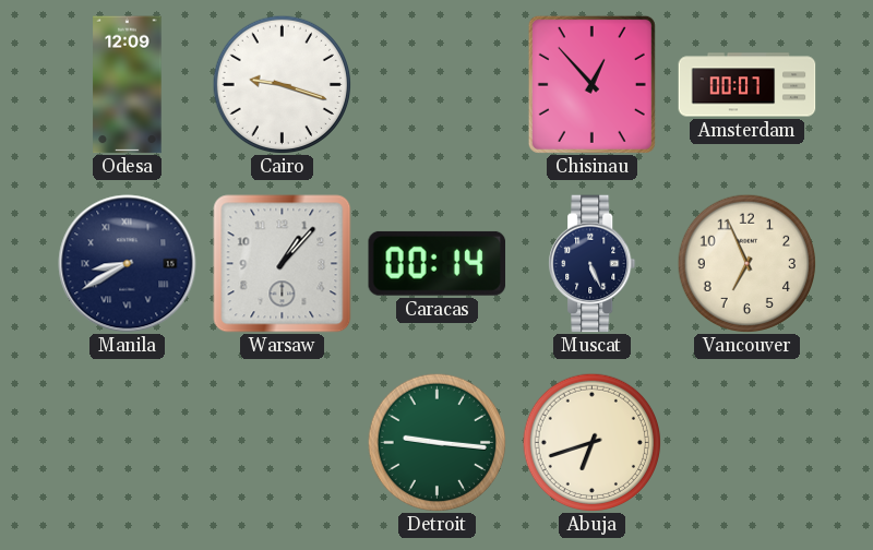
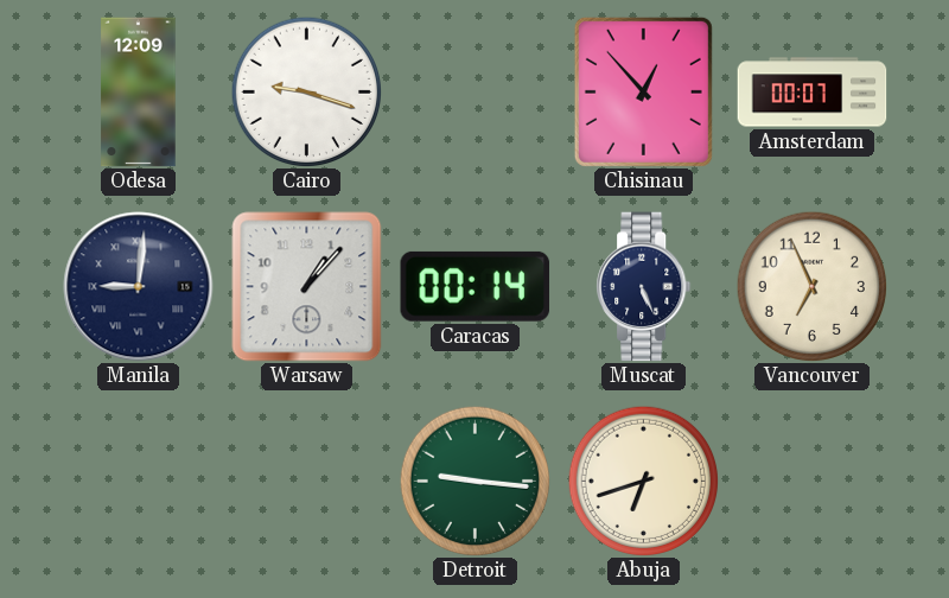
Manila: 8:40 -> 9:01
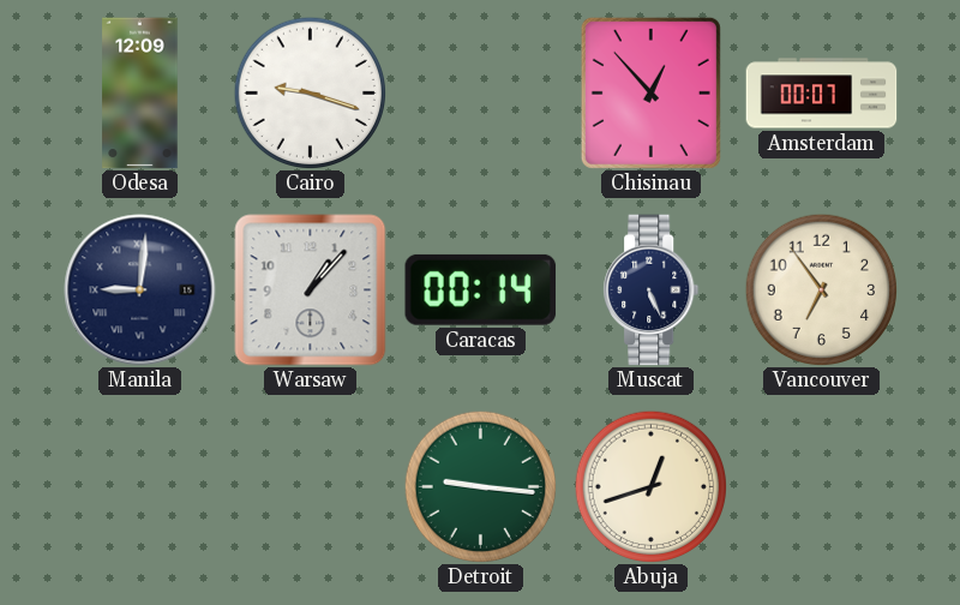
Vancouver: 6:56 -> 6:54
Abuja: 6:42 -> 12:42
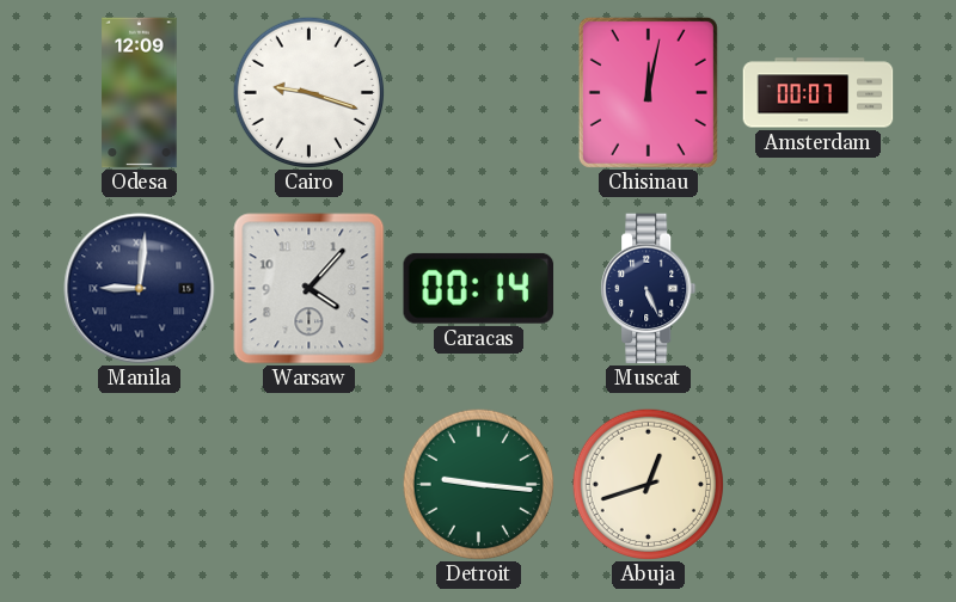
Chisinau: 12:53 -> 12:02
Warsaw: 1:07 -> 4:07
Vancouver: 6:54 -> none
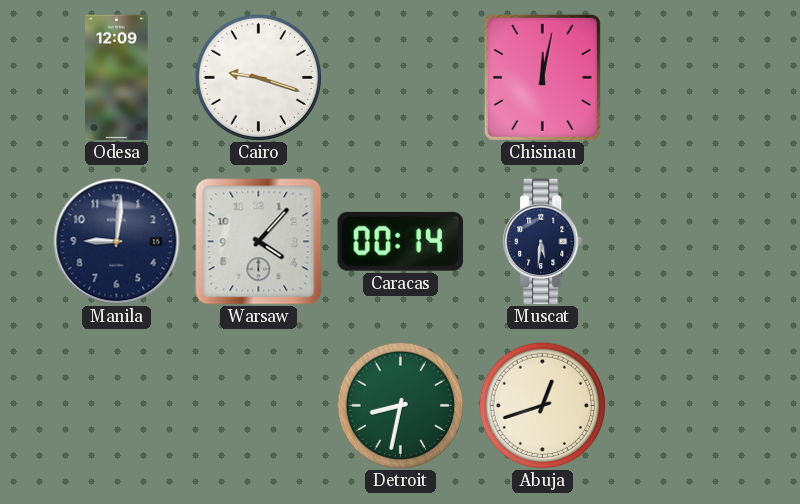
Amsterdam: 00:07 -> none
Manila numerals: Roman -> Arabic
Muscat: 5:26 -> 5:31
Detroit: 9:16 -> 8:32
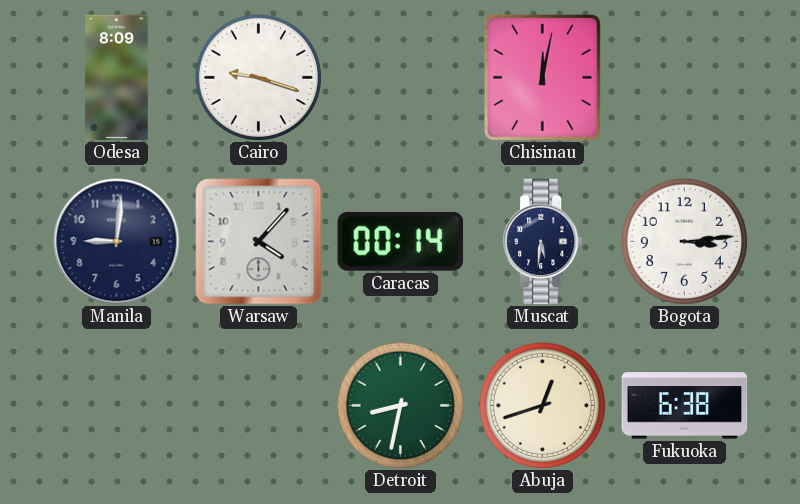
Odesa: 12:09 -> 8:09
Bogota: none -> 3:14
Fukuoka: none -> 6:38
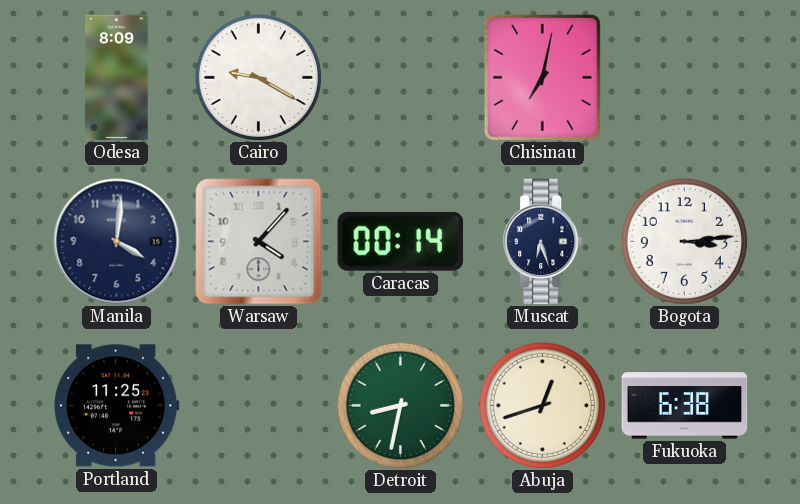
Cairo: 9:18 -> 9:20
Chisinau: 12:02 -> 7:02
Manila: 9:01 -> 4:01
Muscat: 5:31 -> 6:27
Portland: none -> 11:25
